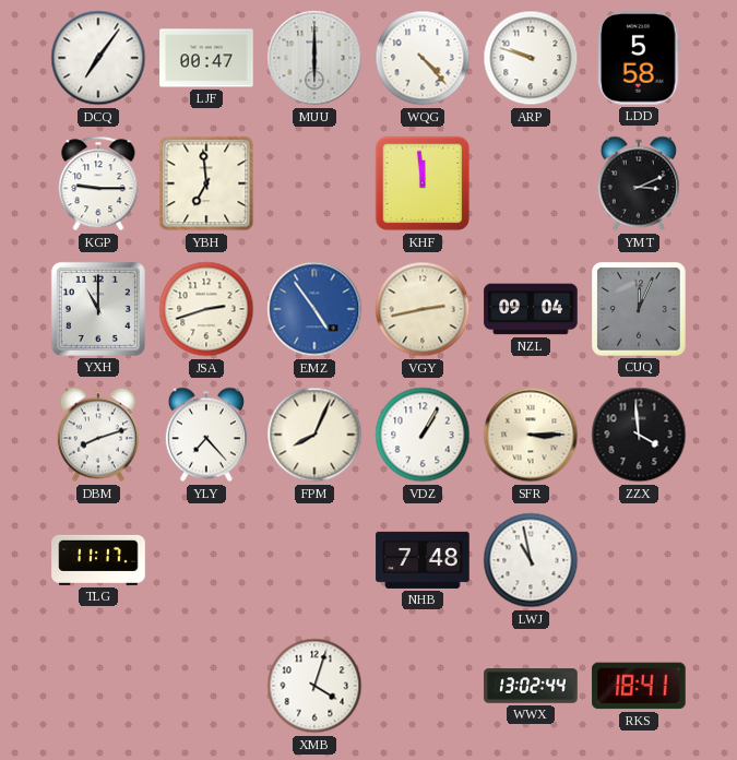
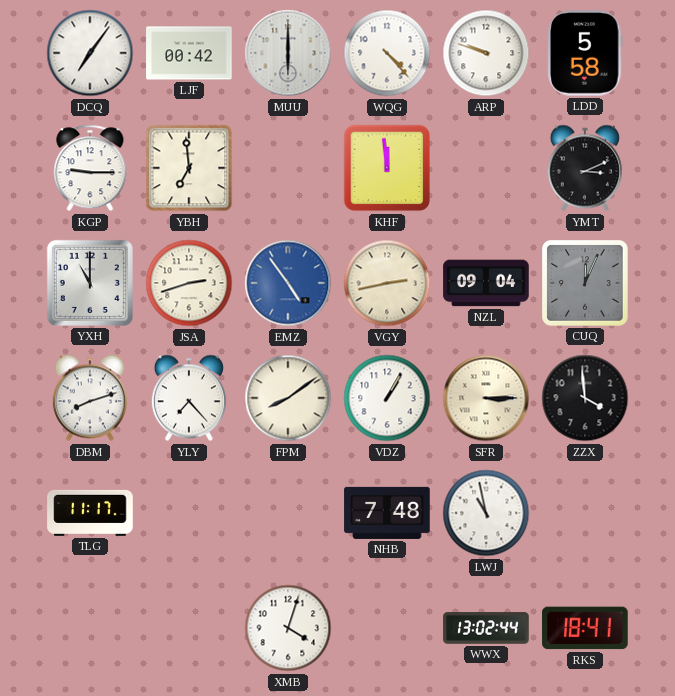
LJF: 00:47 -> 00:42
FPM: 8:04 -> 8:09
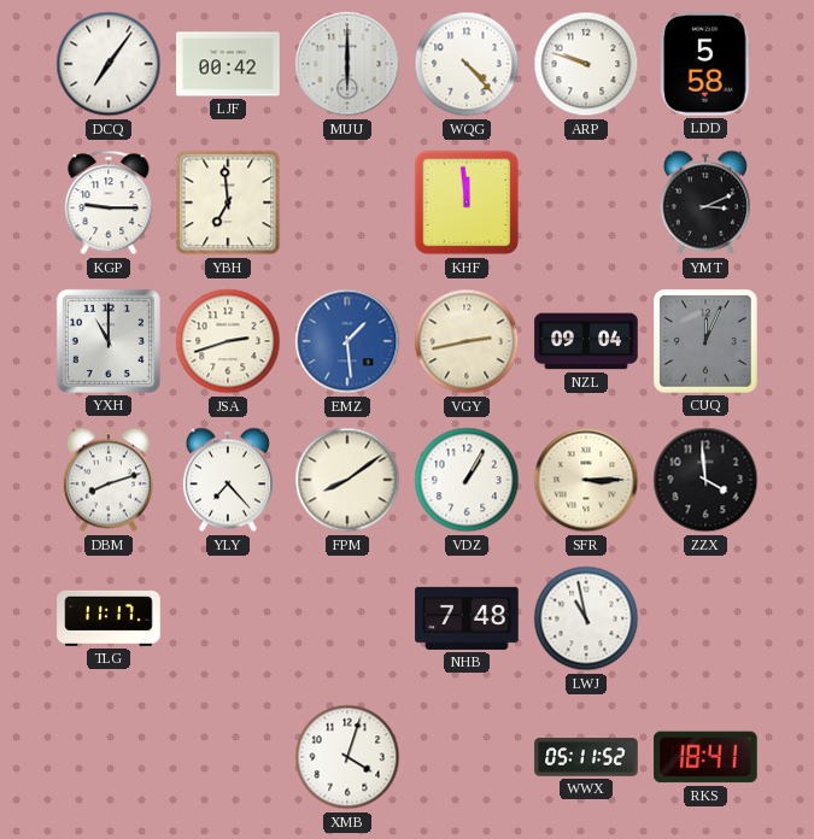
EMZ: 4:54 -> 1:29
WWX: 13:02 -> 05:11
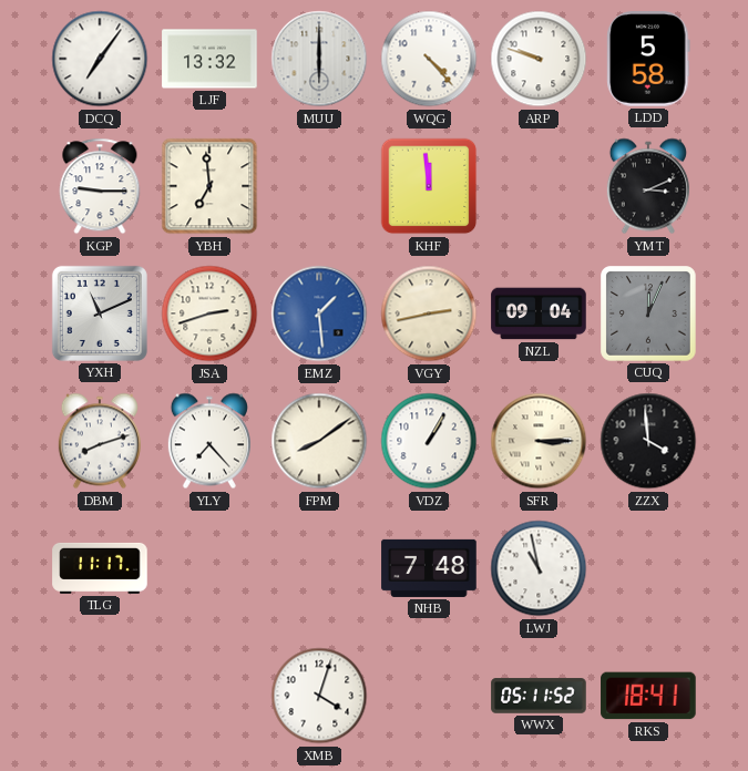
LJF: 00:42 -> 13:32
YXH: 11:00 -> 11:11
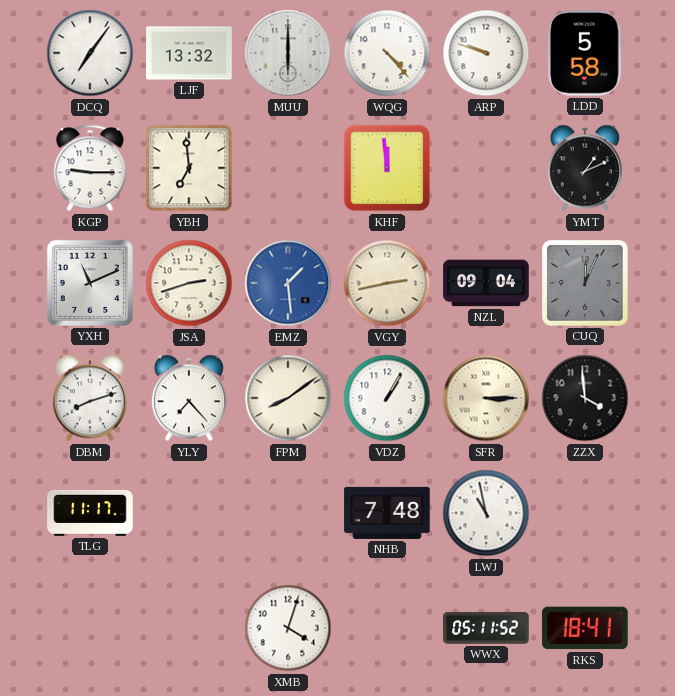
YMT: 3:11 -> 1:11
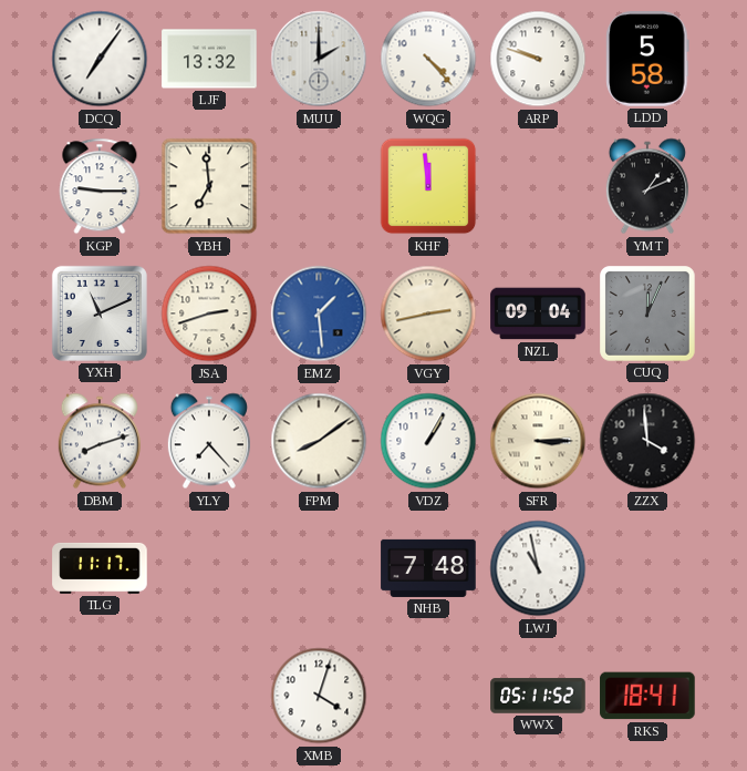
MUU: 6:00 -> 2:00
